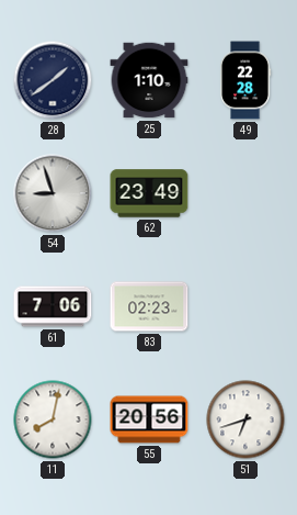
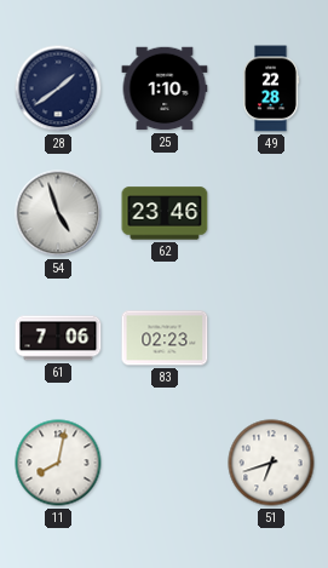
54: 8:57 -> 4:57
62: 23:49 -> 23:46
55: 20:56 -> none
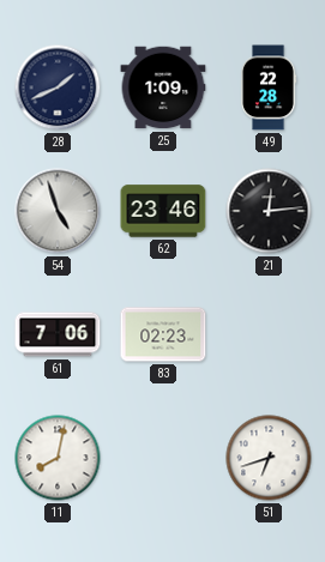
28: 1:39 -> 1:41
25: 1:10 -> 1:09
21: none -> 12:14
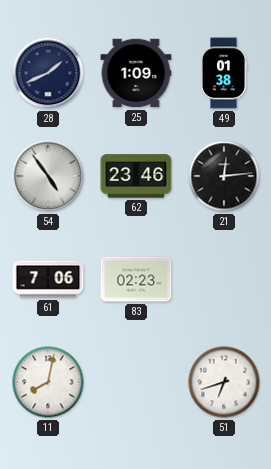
49: 22:28 -> 01:38
54: 4:57 -> 4:54
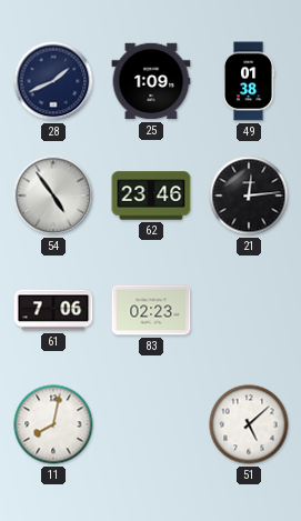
51: 6:42 -> 5:08
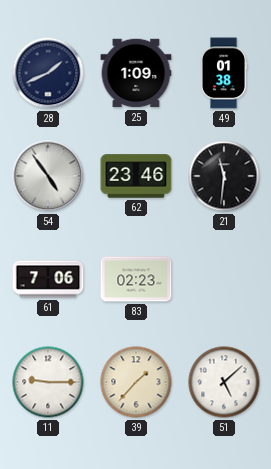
21: 12:14 -> 11:31
11: 8:02 -> 9:15
39: none -> 1:37
